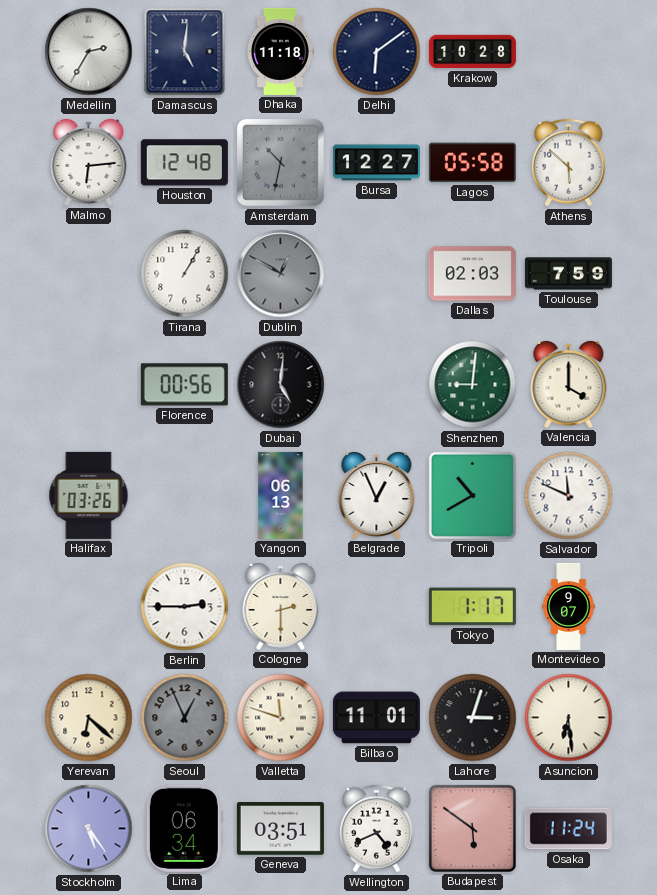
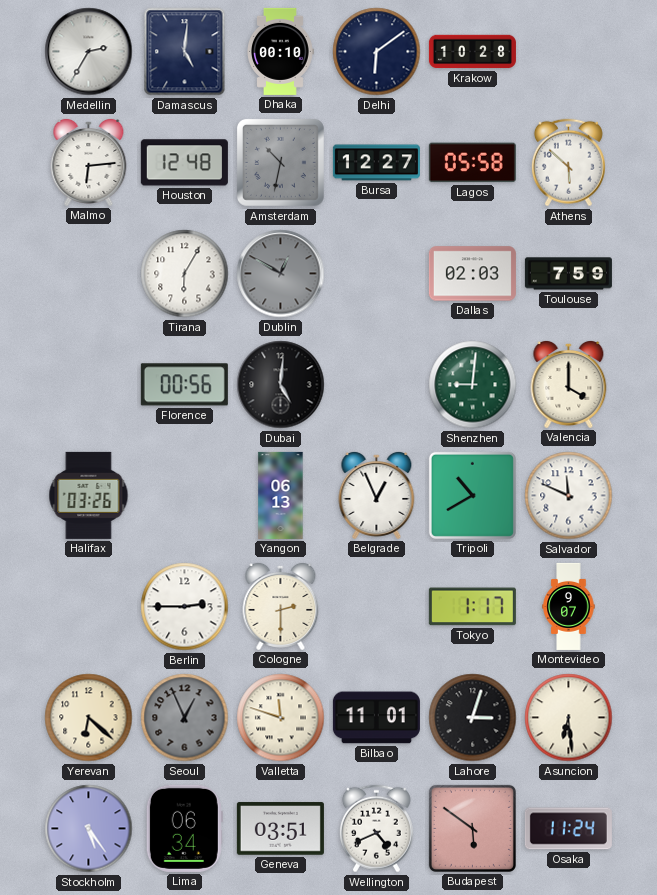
Dhaka: 11:18 -> 00:10
Tirana: 1:05 -> 6:05
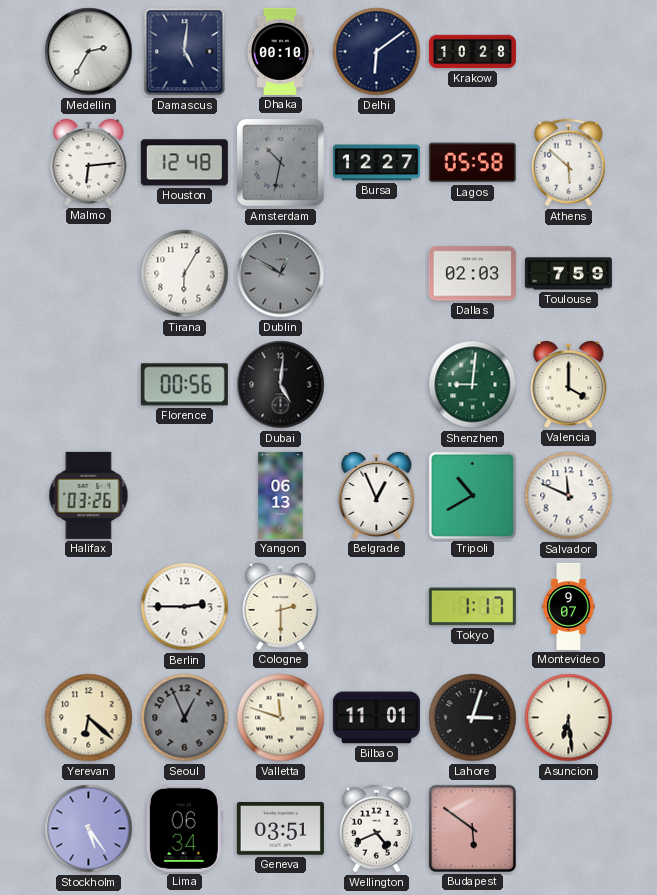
Osaka: 11:24 -> none
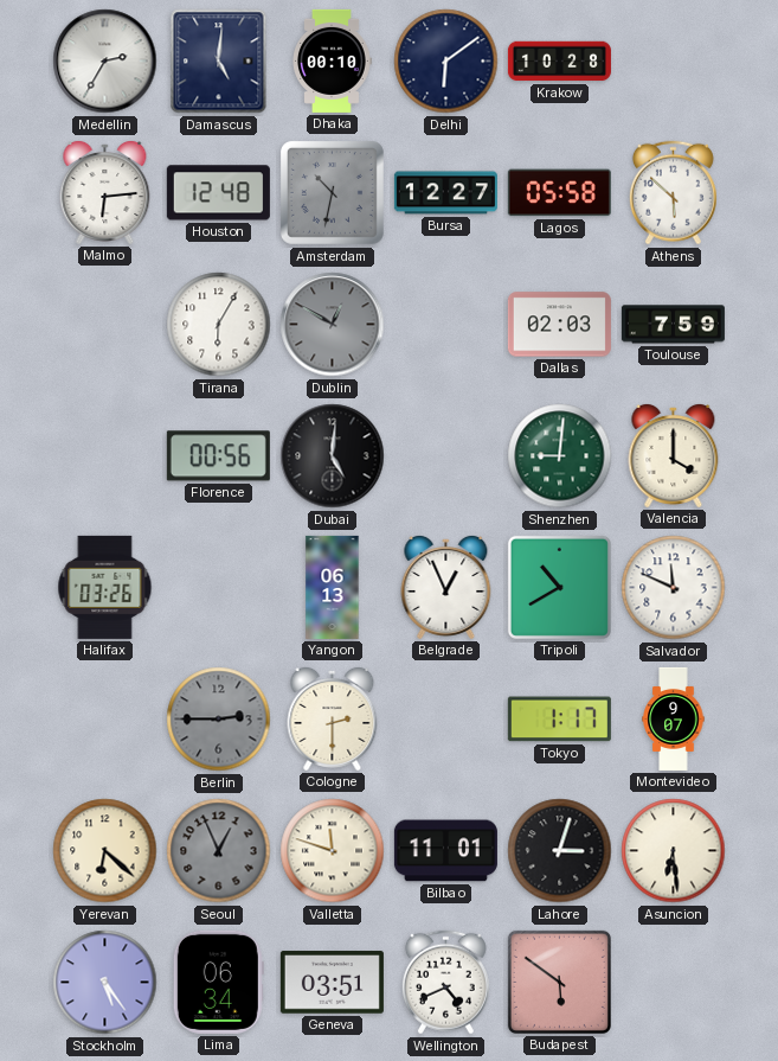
Berlin dial: white -> grey
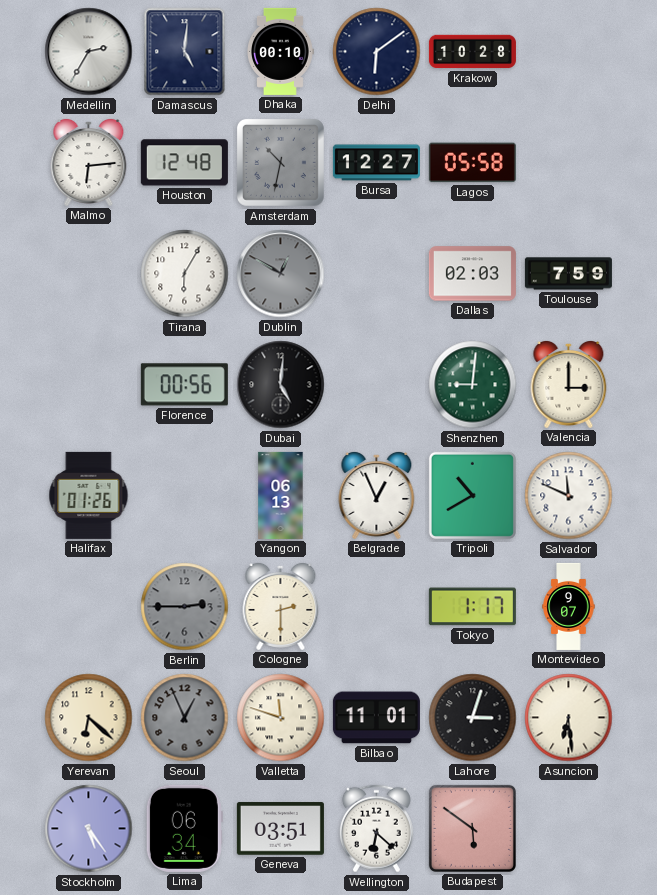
Athens: 5:52 -> none
Valencia: 4:00 -> 3:00
Halifax: 03:26 -> 01:26
Wellington: 4:41 -> 6:22
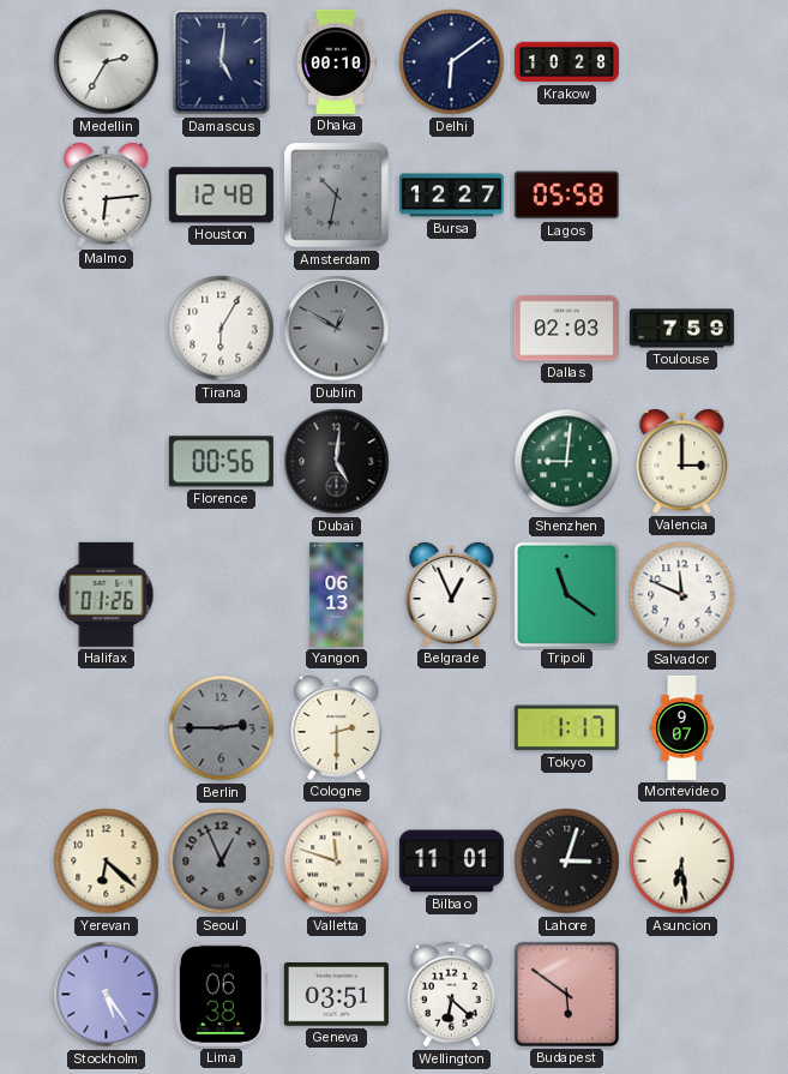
Tripoli: 10:40 -> 11:21
Lima: 06:34 -> 06:38
